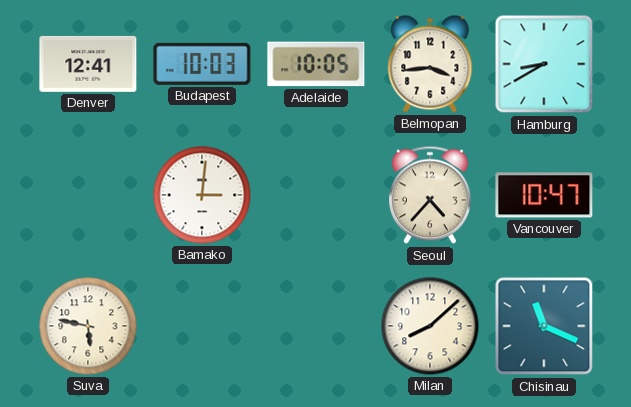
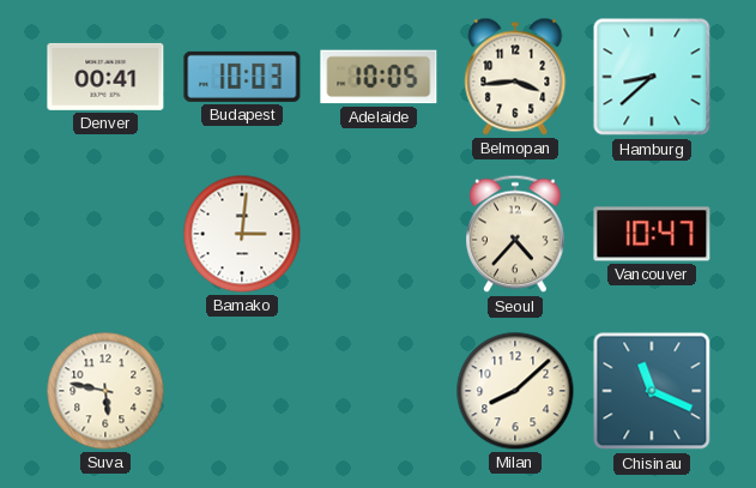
Denver: 12:41 -> 00:41
Hamburg: 8:40 -> 8:38
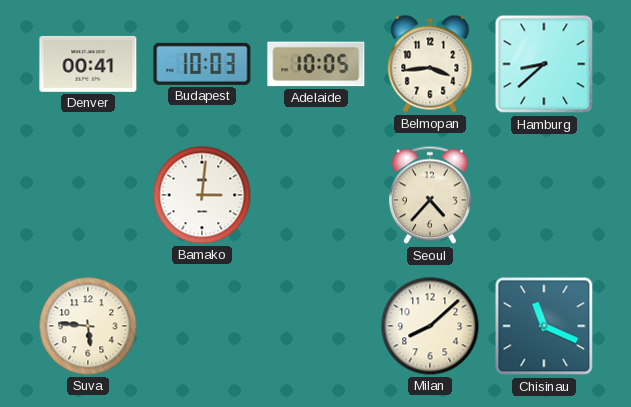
Vancouver: 10:47 -> none
Suva: 5:47 -> 5:46
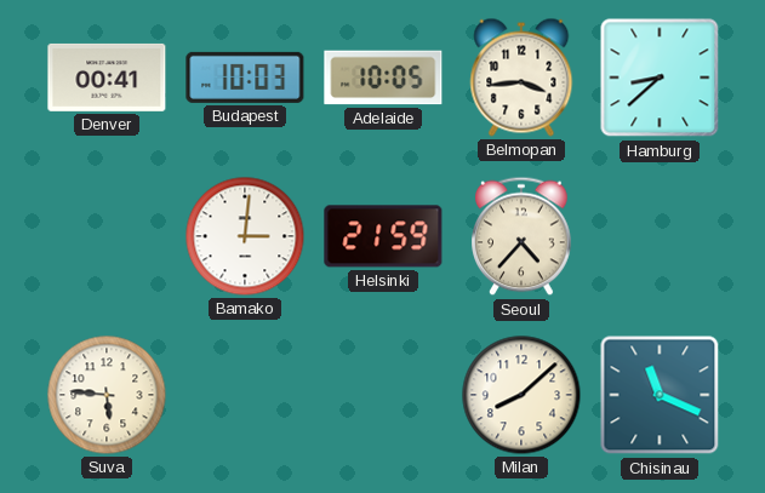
Helsinki: none -> 21:59
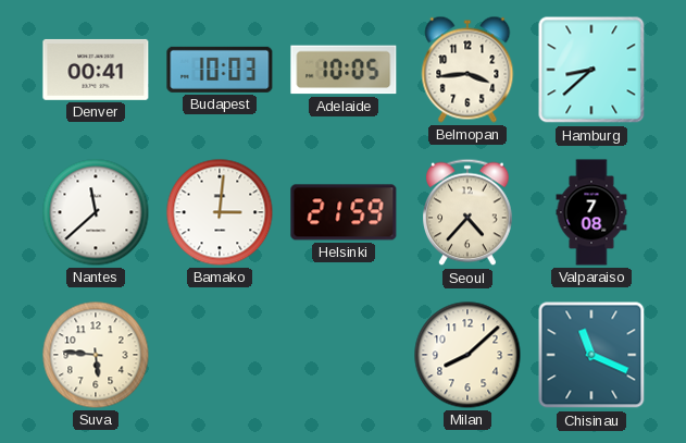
Nantes: none -> 11:38
Valparaiso: none -> 7:08
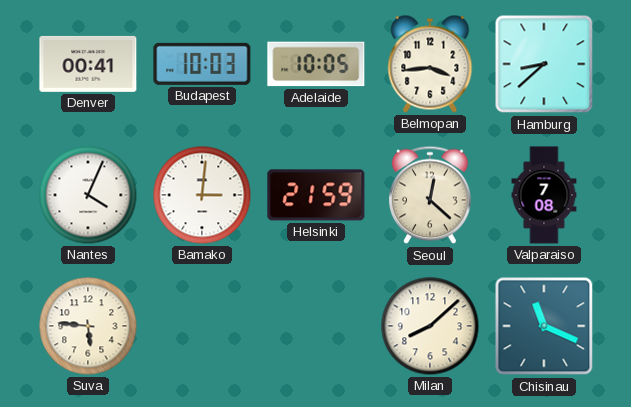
Nantes: 11:38 -> 4:04
Seoul: 4:37 -> 12:22
